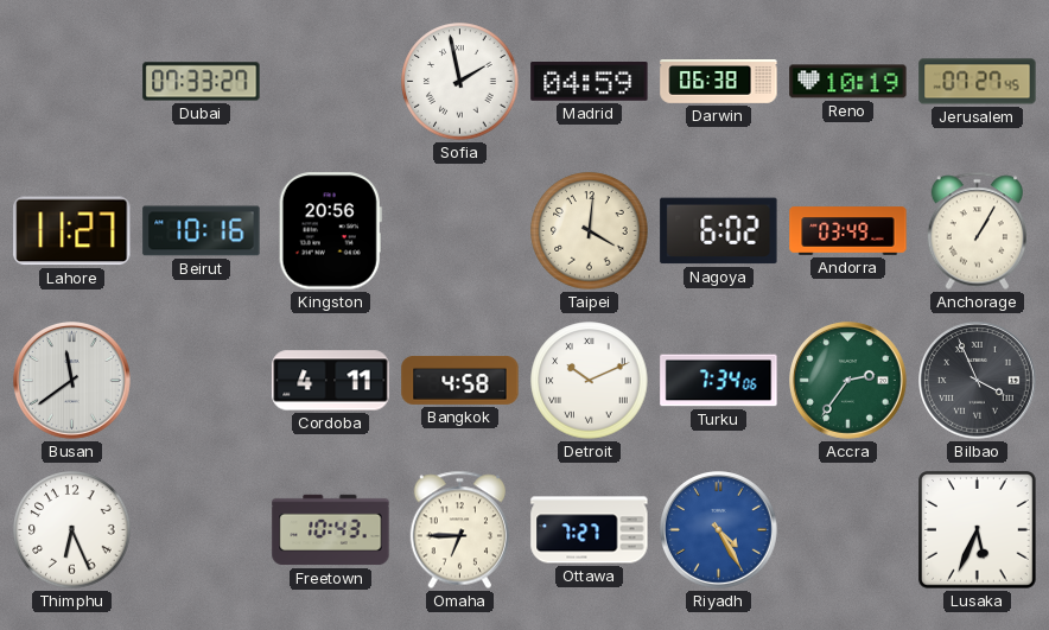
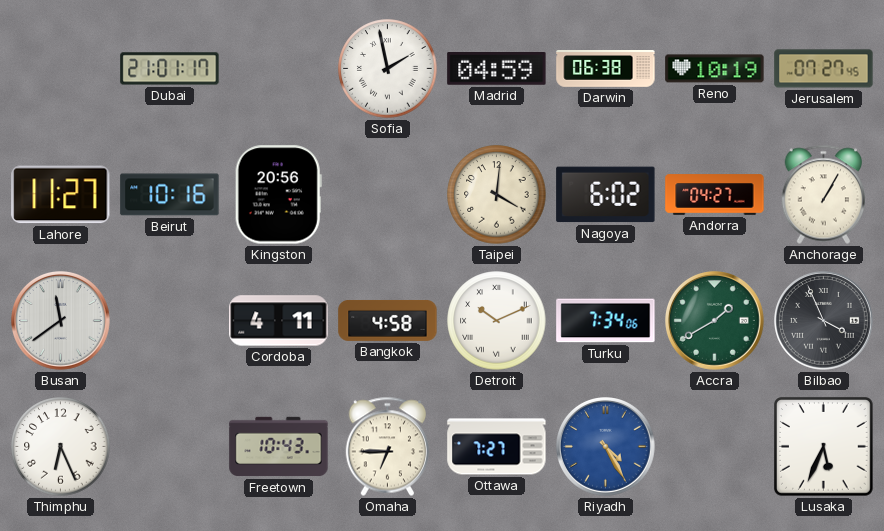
Dubai: 07:33 -> 21:01
Andorra: 03:49 -> 04:27
Accra: 2:36 -> 1:40
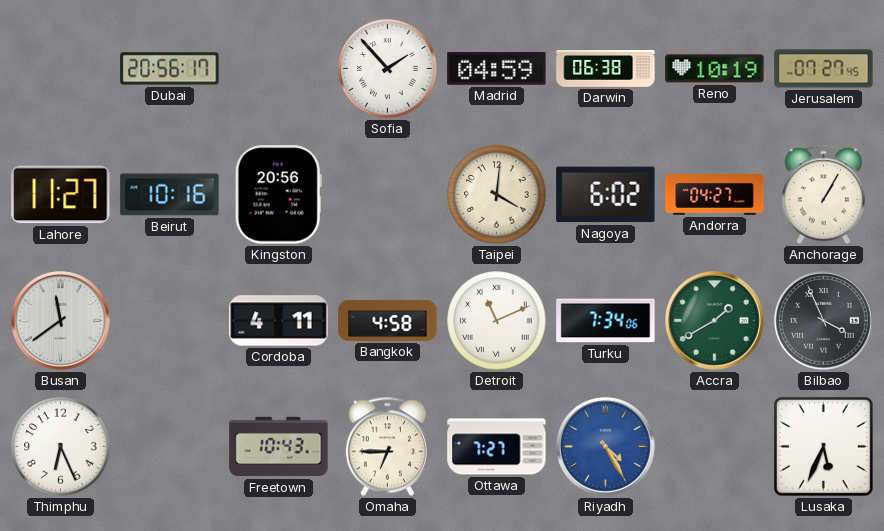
Dubai: 21:01 -> 20:56
Sofia: 1:58 -> 1:53
Detroit: 10:11 -> 11:11
